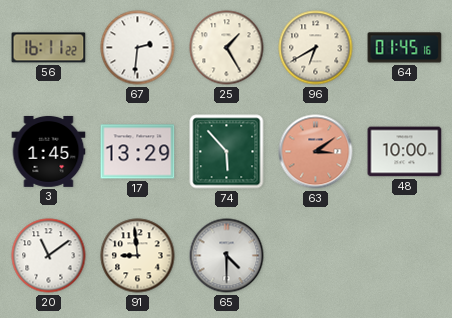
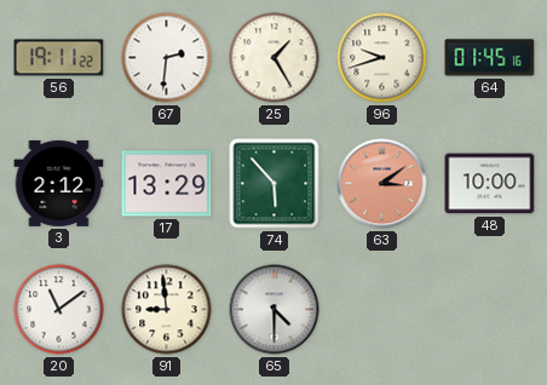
56: 16:11 -> 19:11
96: 6:40 -> 9:42
3: 1:45 -> 2:12
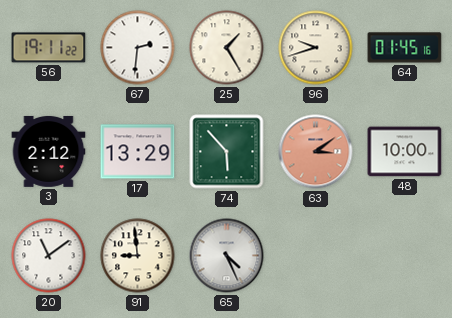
65: 4:30 -> 4:26
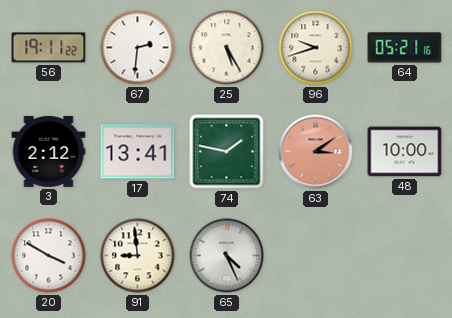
25: 1:25 -> 5:25
64: 01:45 -> 05:21
17: 13:29 -> 13:41
74: 5:53 -> 1:47
20: 11:09 -> 3:50
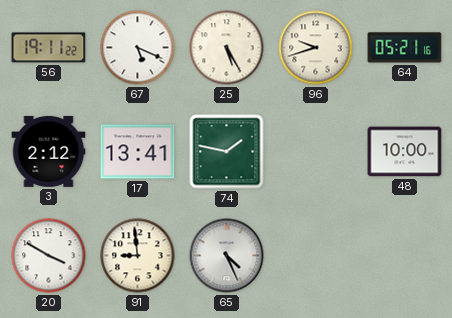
67: 2:31 -> 5:19
63: 3:09 -> none
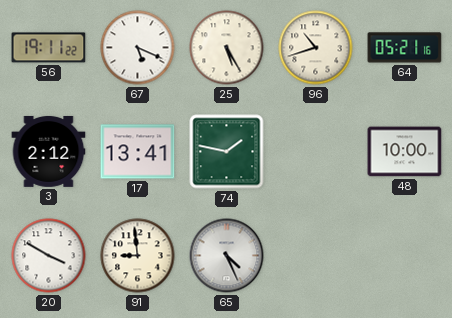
96: 9:42 -> 10:42
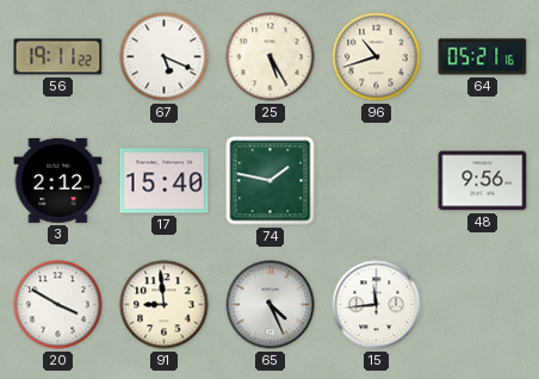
17: 13:41 -> 15:40
48: 10:00 -> 9:56
15: none -> 11:44
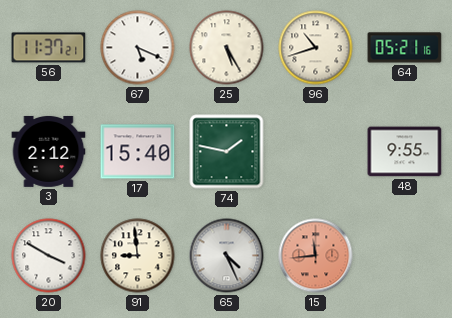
56: 19:11 -> 11:37
48: 9:56 -> 9:55
15 dial: white -> salmon
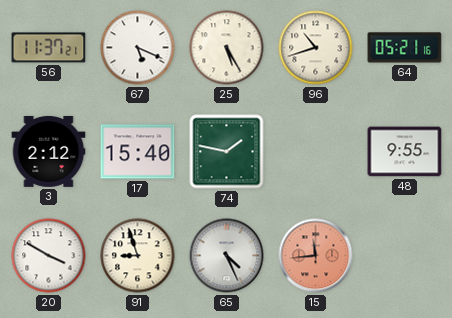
91: 8:59 -> 8:57
